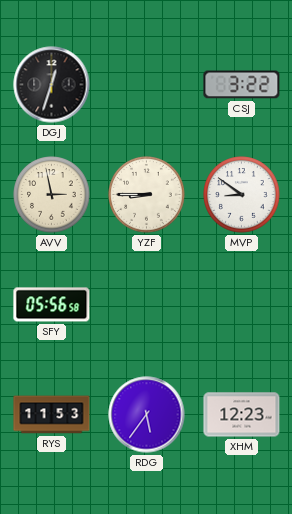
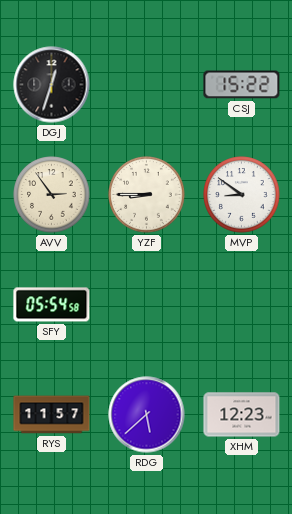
CSJ: 3:22 -> 15:22
AVV: 2:58 -> 2:54
SFY: 05:56 -> 05:54
RYS: 11:53 -> 11:57
RDG: 5:36 -> 5:38
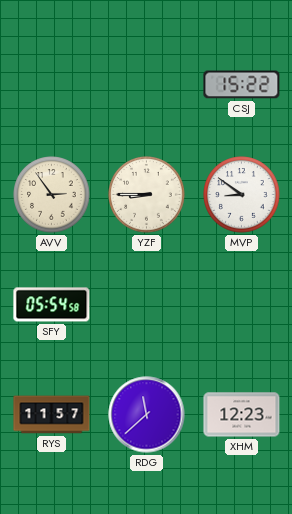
DGJ: 12:33 -> none
RDG: 5:38 -> 11:38
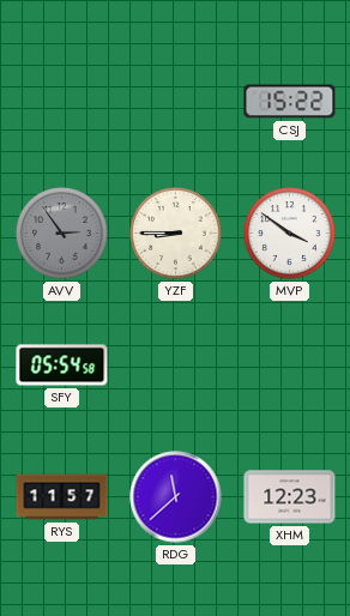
AVV dial: cream -> grey
MVP: 8:51 -> 3:51
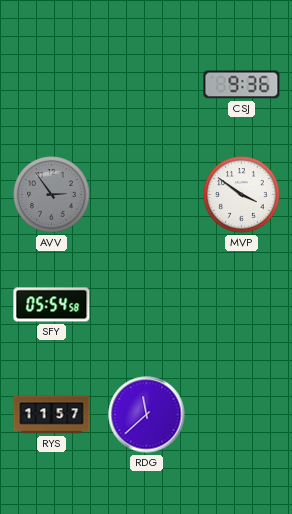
CSJ: 15:22 -> 9:36
YZF: 8:45 -> none
XHM: 12:23 -> none
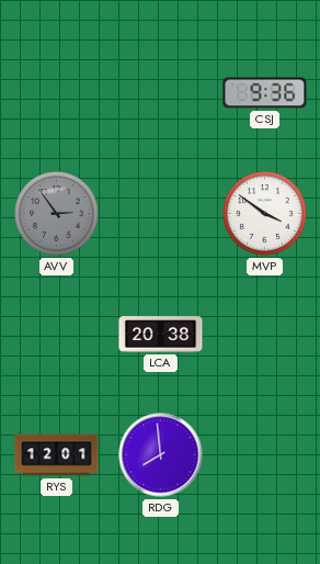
SFY: 05:54 -> none
LCA: none -> 20:38
RYS: 11:57 -> 12:01
RDG: 11:38 -> 7:59
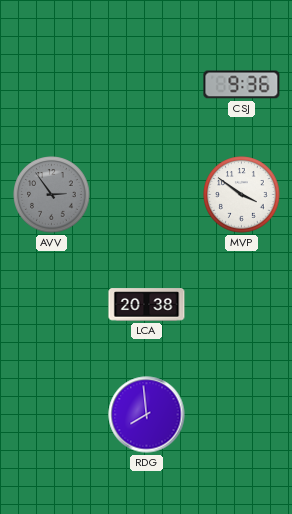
RYS: 12:01 -> none
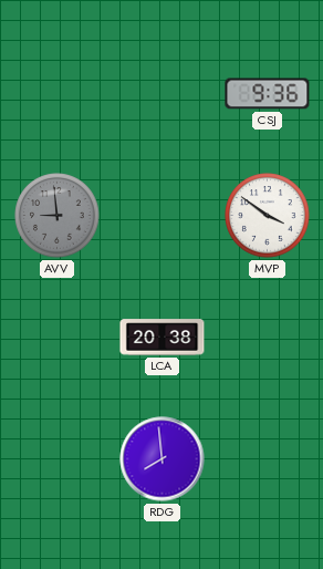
AVV: 2:54 -> 8:59
